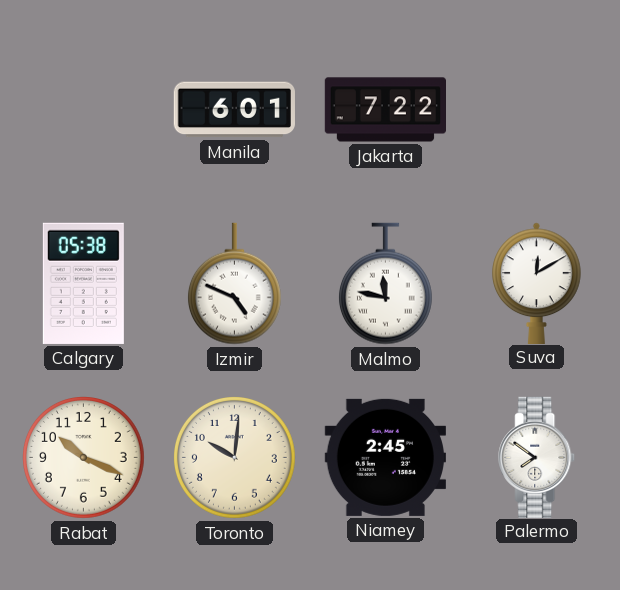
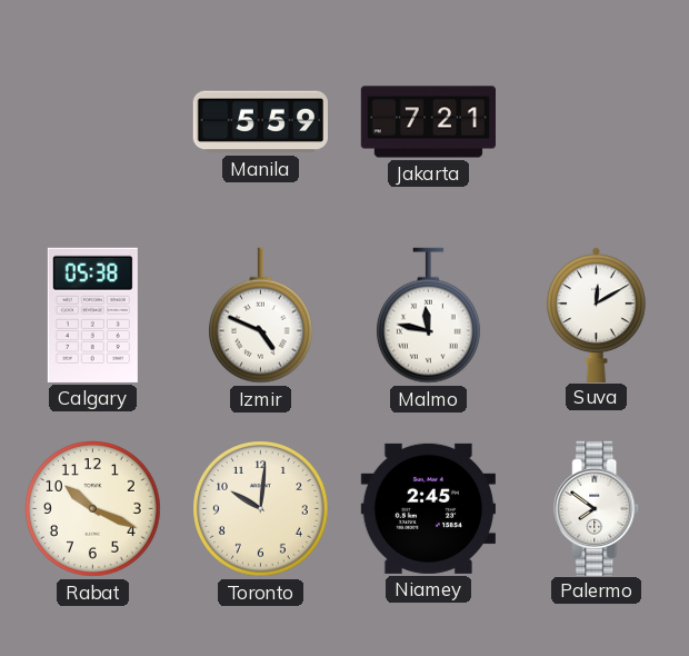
Manila: 6:01 -> 5:59
Jakarta: 7:22 -> 7:21
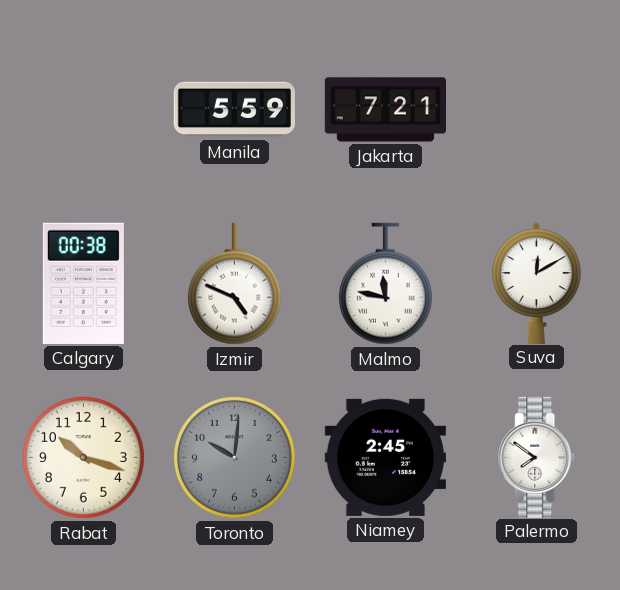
Calgary: 05:38 -> 00:38
Rabat: 10:19 -> 10:18
Toronto dial: cream -> grey
